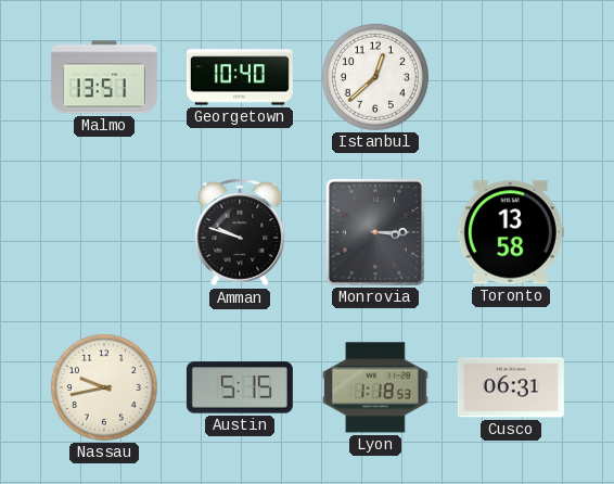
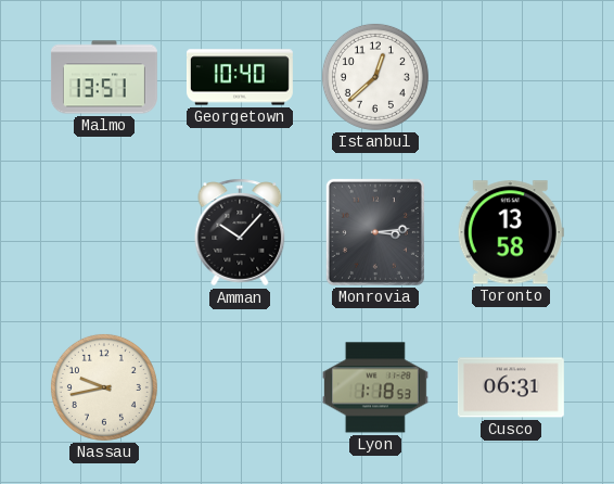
Amman: 9:48 -> 10:07
Monrovia: 3:15 -> 3:14
Austin: 5:15 -> none
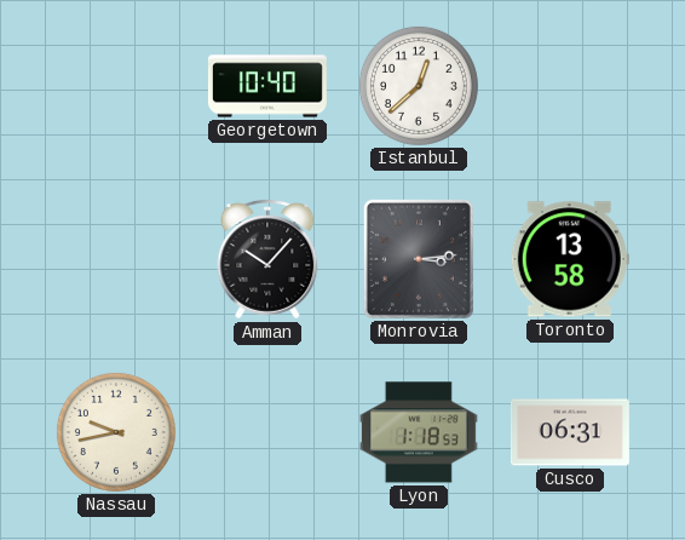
Malmo: 13:51 -> none
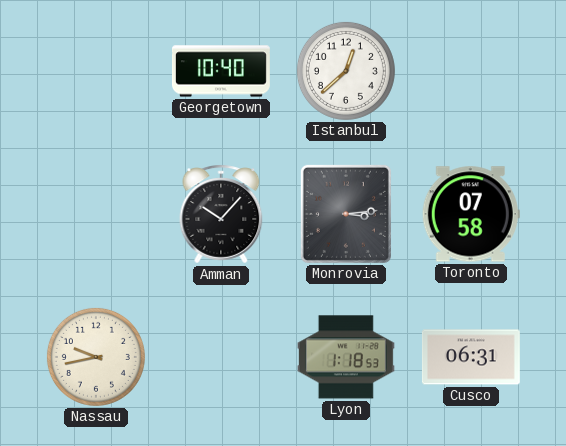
Toronto: 13:58 -> 07:58
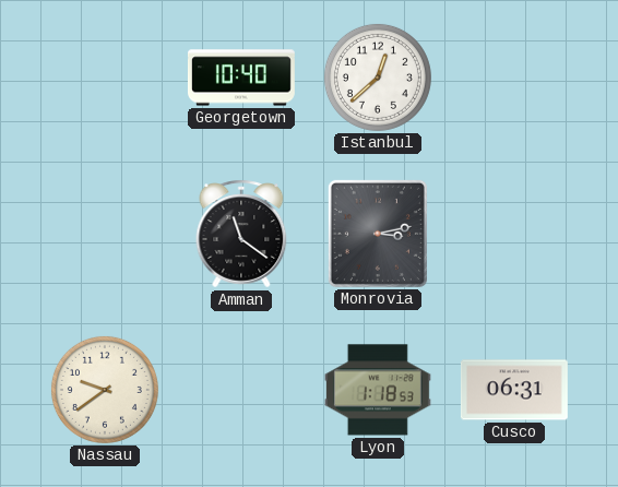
Amman: 10:07 -> 11:21
Monrovia: 3:14 -> 3:13
Toronto: 07:58 -> none
Nassau: 9:43 -> 9:39
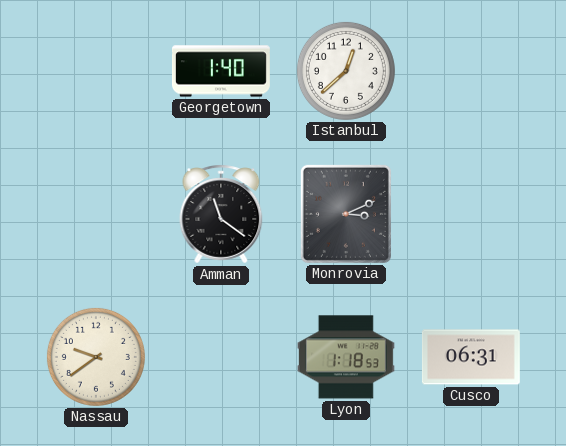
Georgetown: 10:40 -> 1:40
Monrovia: 3:13 -> 3:11
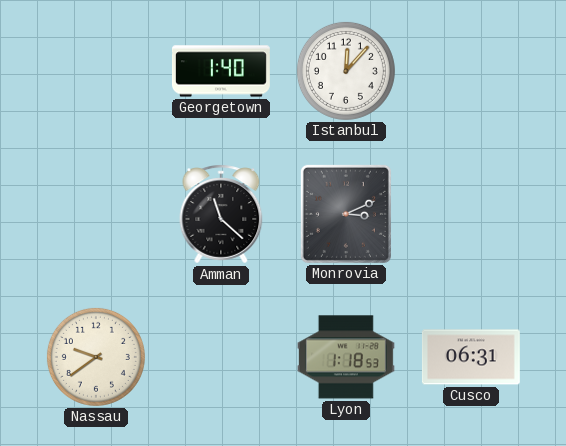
Istanbul: 12:38 -> 12:07
Amman: 11:21 -> 11:22
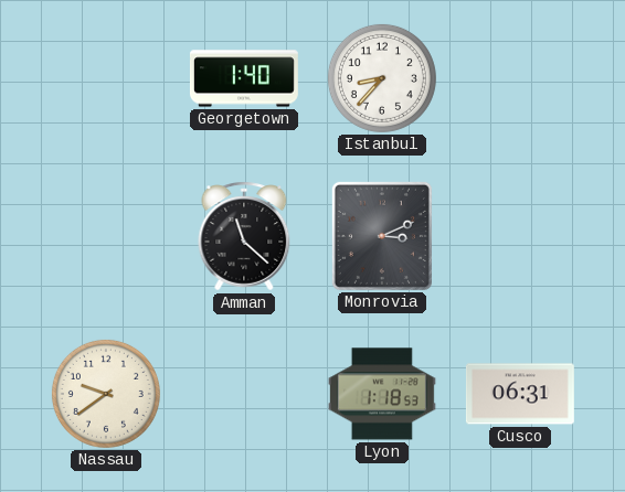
Istanbul: 12:07 -> 8:37
